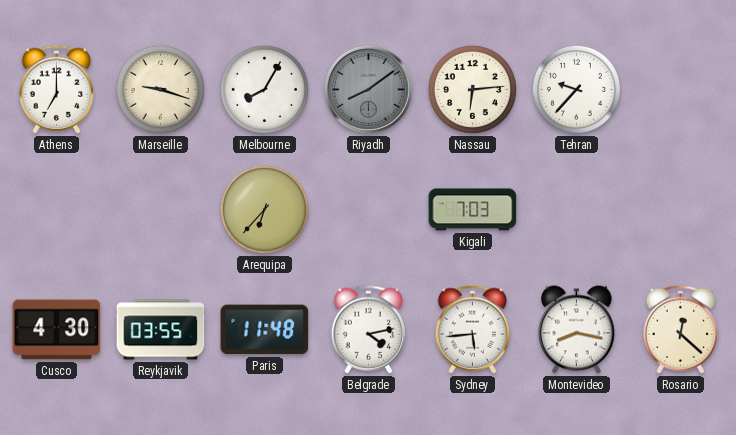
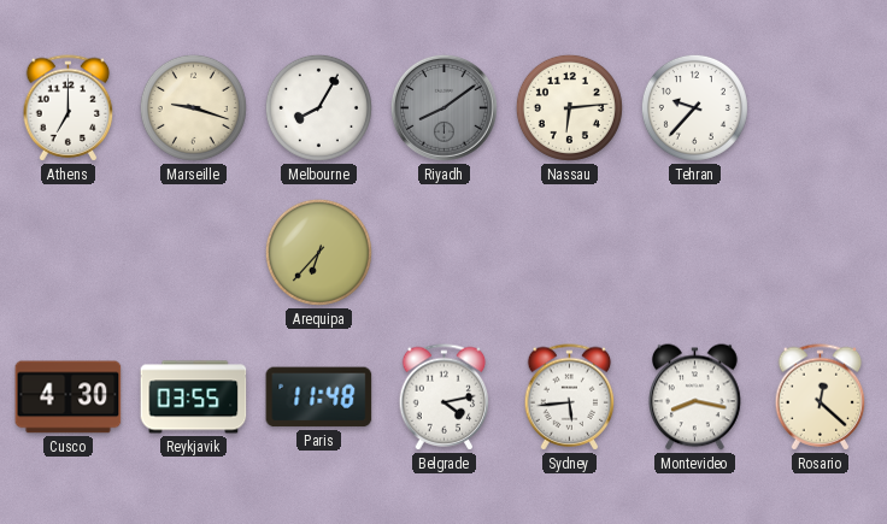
Kigali: 7:03 -> none
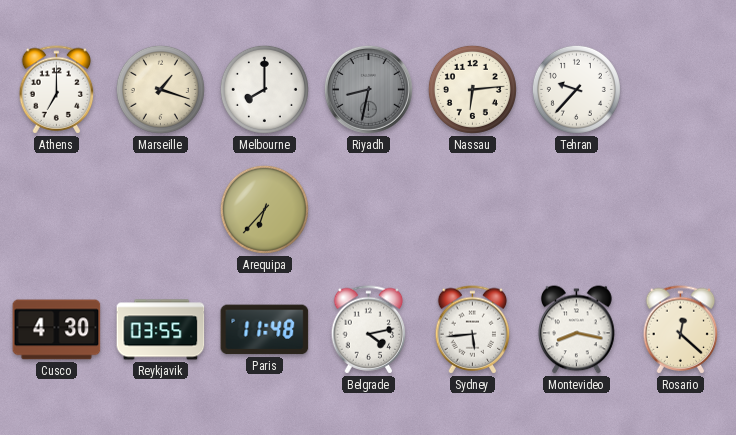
Marseille: 9:18 -> 1:18
Melbourne: 8:05 -> 8:00
Riyadh: 8:09 -> 8:32
